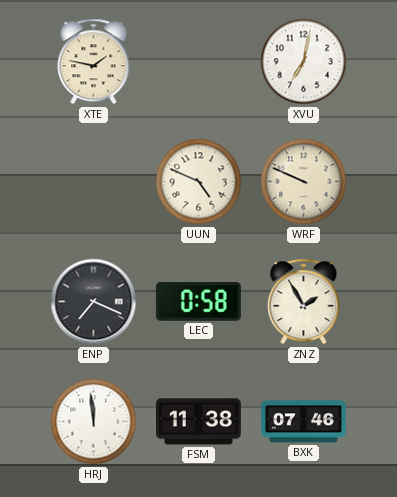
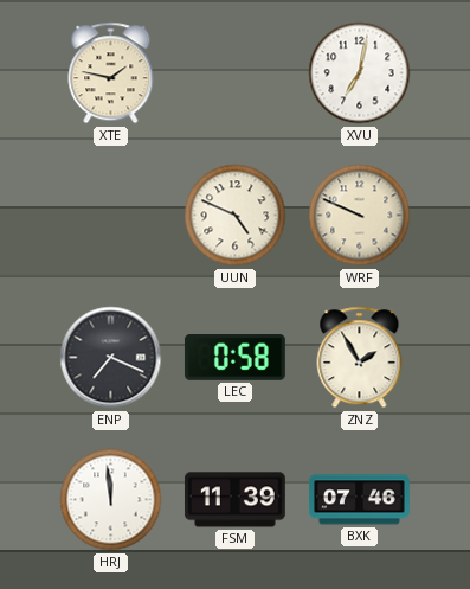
FSM: 11:38 -> 11:39
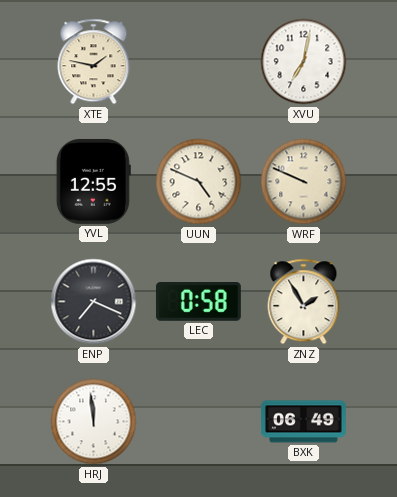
YVL: none -> 12:55
FSM: 11:39 -> none
BXK: 07:46 -> 06:49
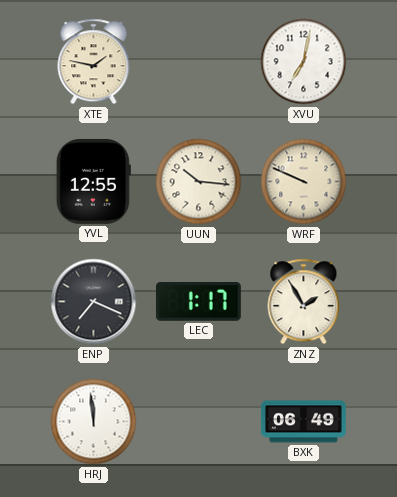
UUN: 4:49 -> 10:16
LEC: 0:58 -> 1:17
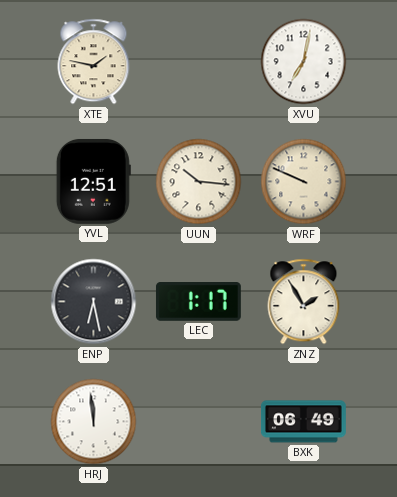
YVL: 12:55 -> 12:51
ENP: 7:19 -> 6:28
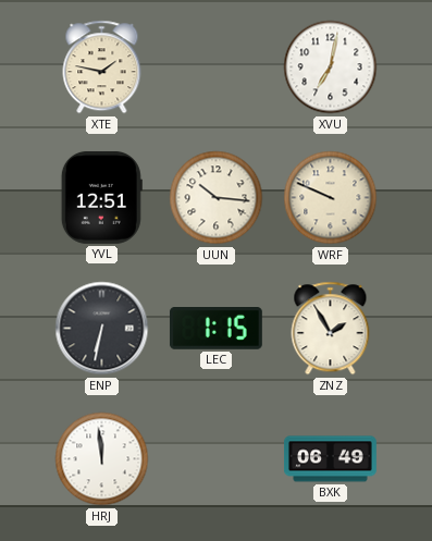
ENP: 6:28 -> 6:32
LEC: 1:17 -> 1:15
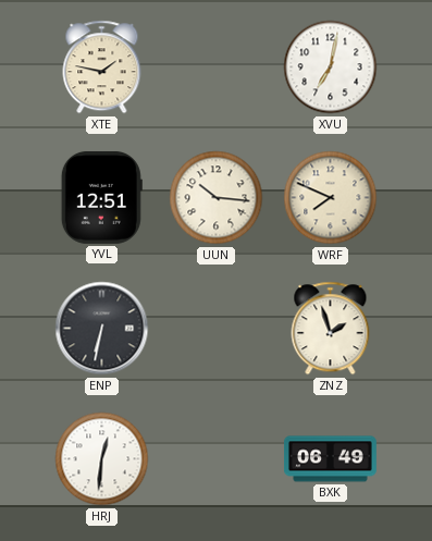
WRF: 9:49 -> 7:49
LEC: 1:15 -> none
ZNZ: 1:55 -> 1:57
HRJ: 11:59 -> 12:31
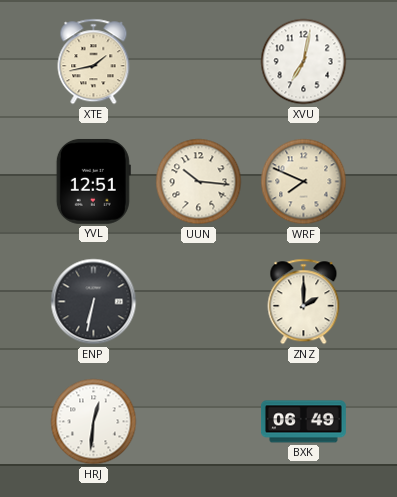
XTE: 1:47 -> 1:43
ZNZ: 1:57 -> 2:00
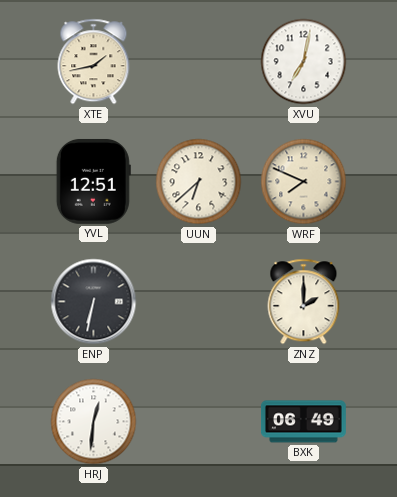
UUN: 10:16 -> 6:38
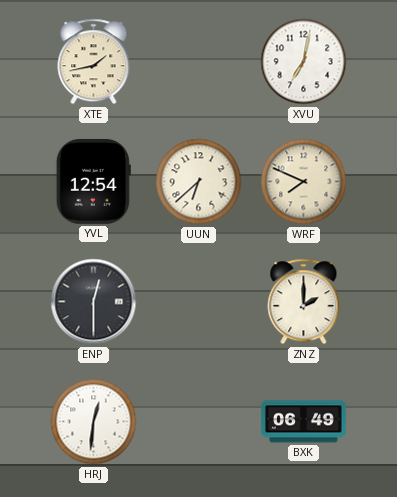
YVL: 12:51 -> 12:54
ENP: 6:32 -> 12:30
